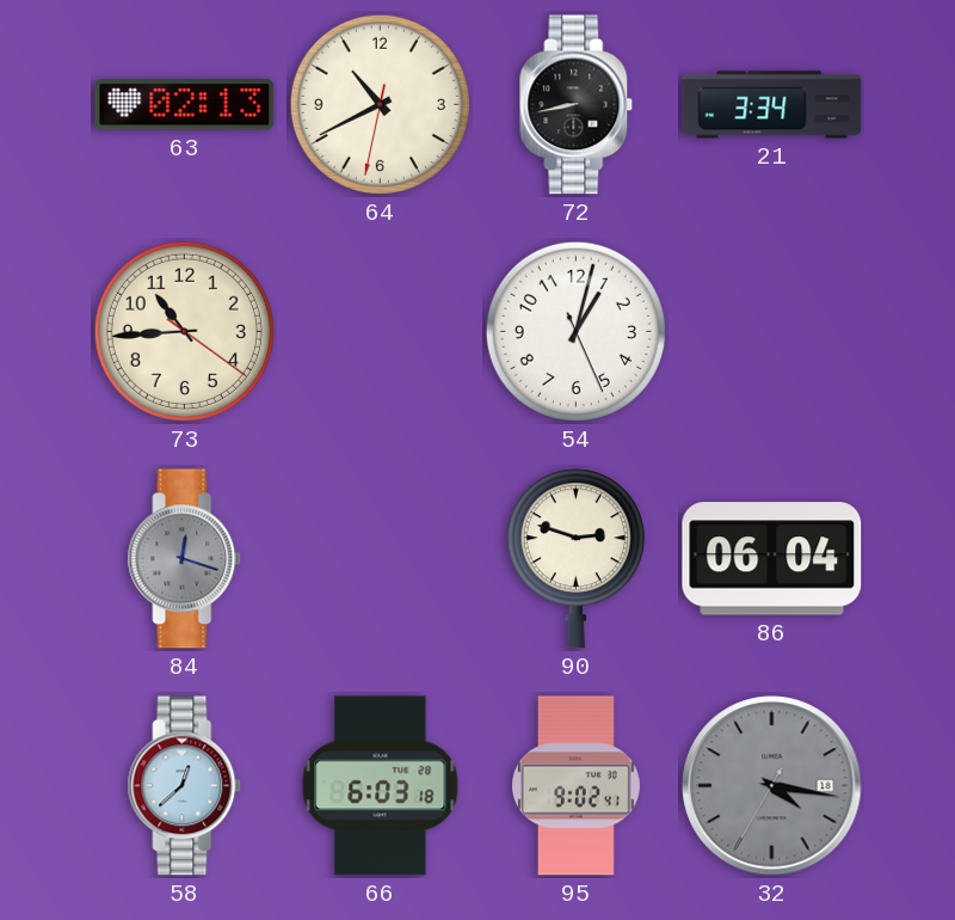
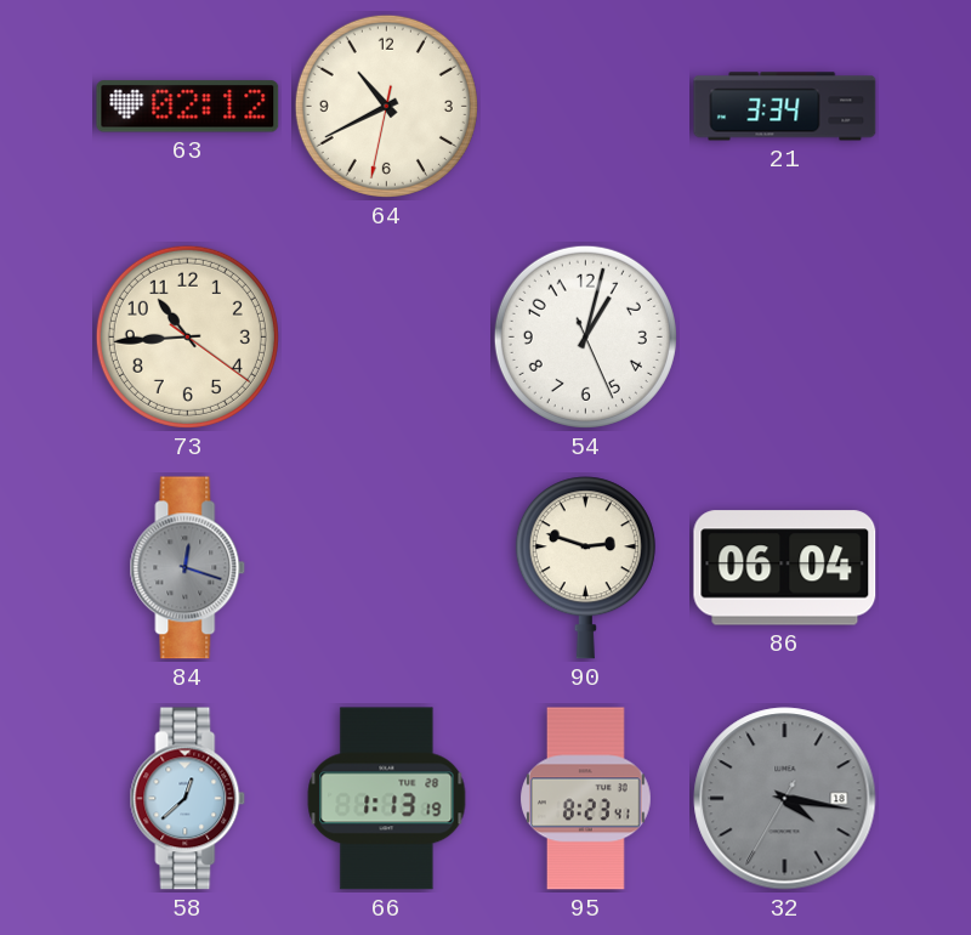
63: 02:13 -> 02:12
72: 8:43 -> none
66: 6:03 -> 1:13
95: 9:02 -> 8:23
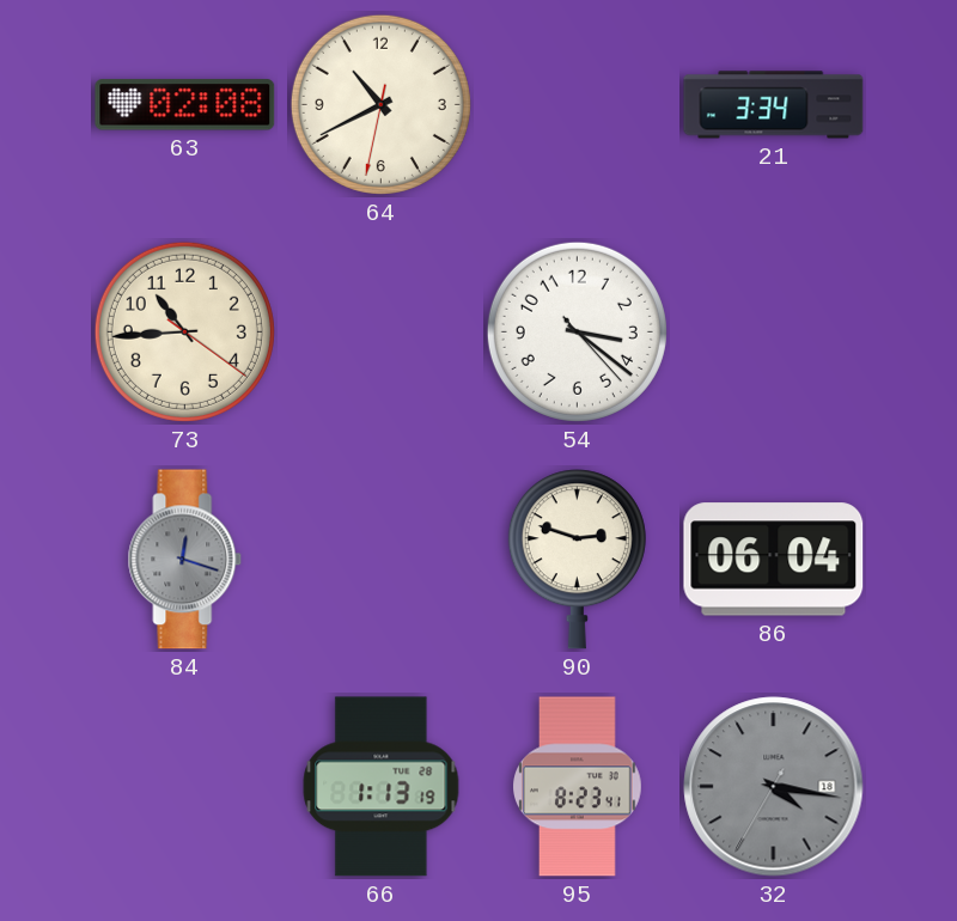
63: 02:12 -> 02:08
54: 1:02 -> 3:21
58: 12:38 -> none
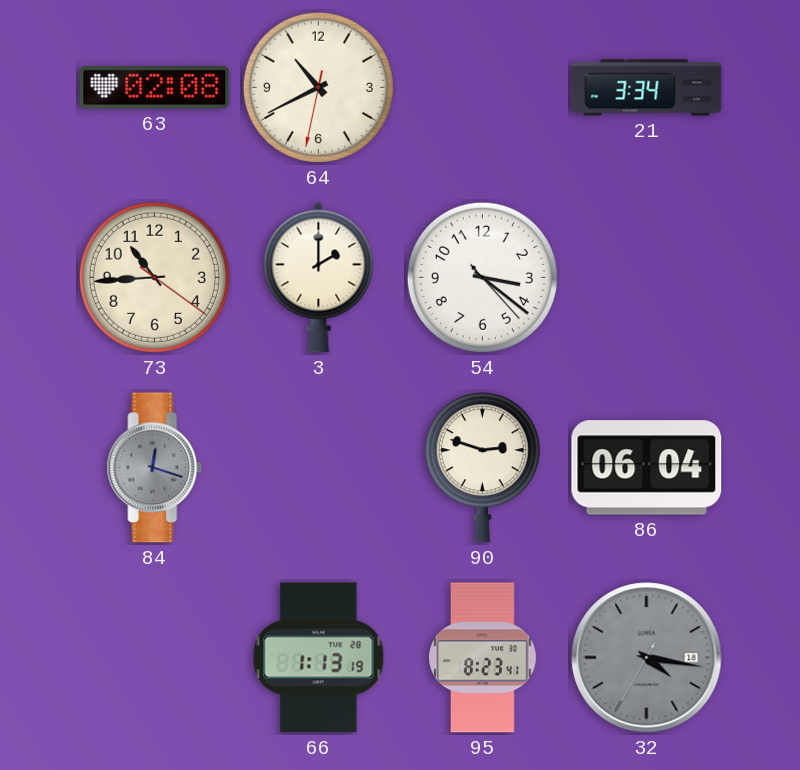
3: none -> 2:00
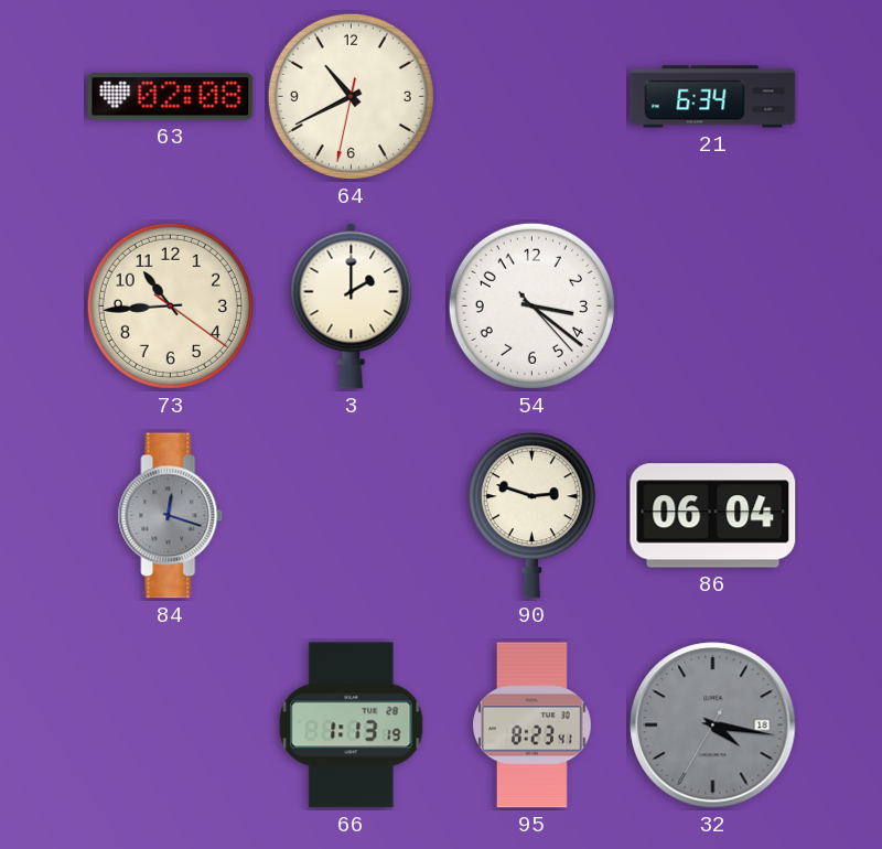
21: 3:34 -> 6:34
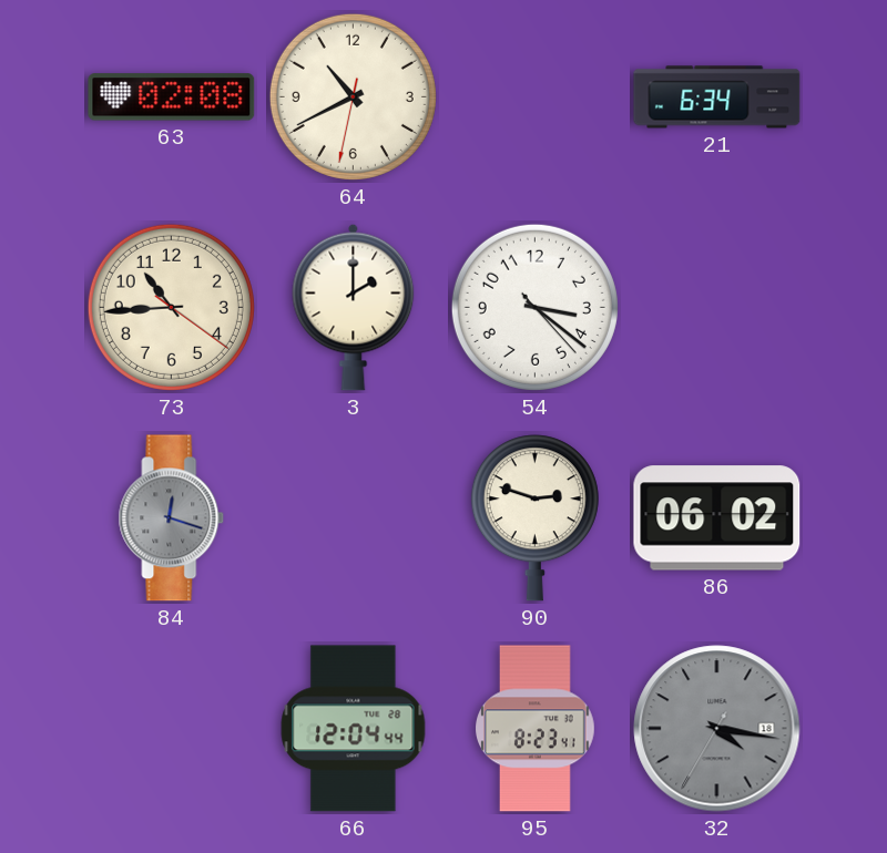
86: 06:04 -> 06:02
66: 1:13 -> 12:04
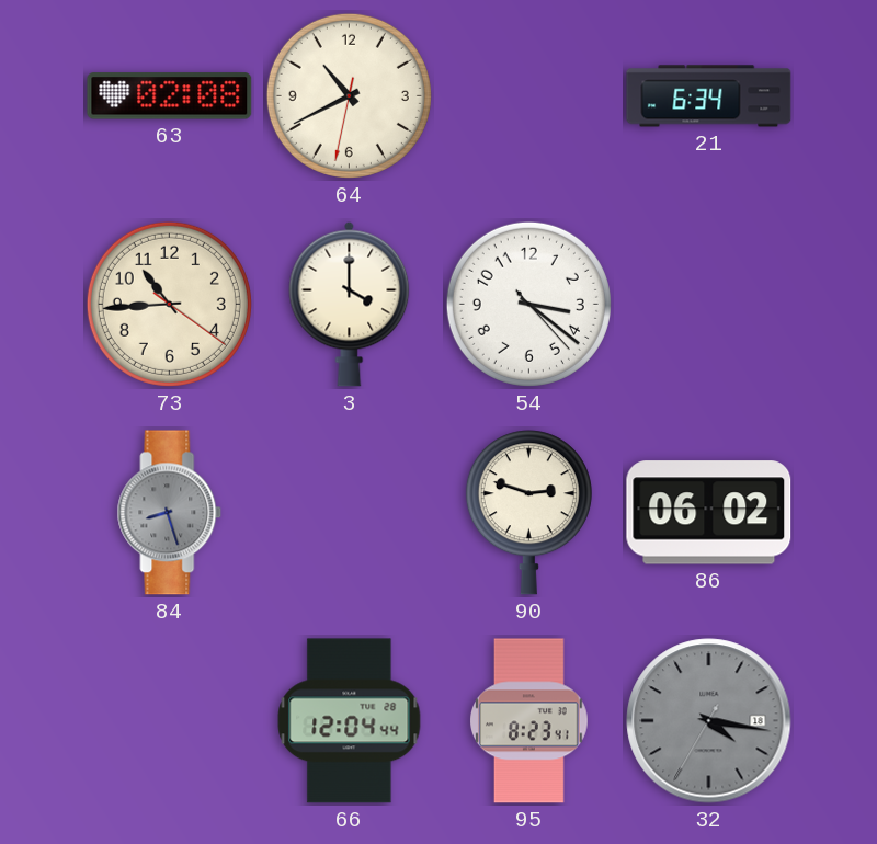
3: 2:00 -> 4:00
84: 12:18 -> 8:27
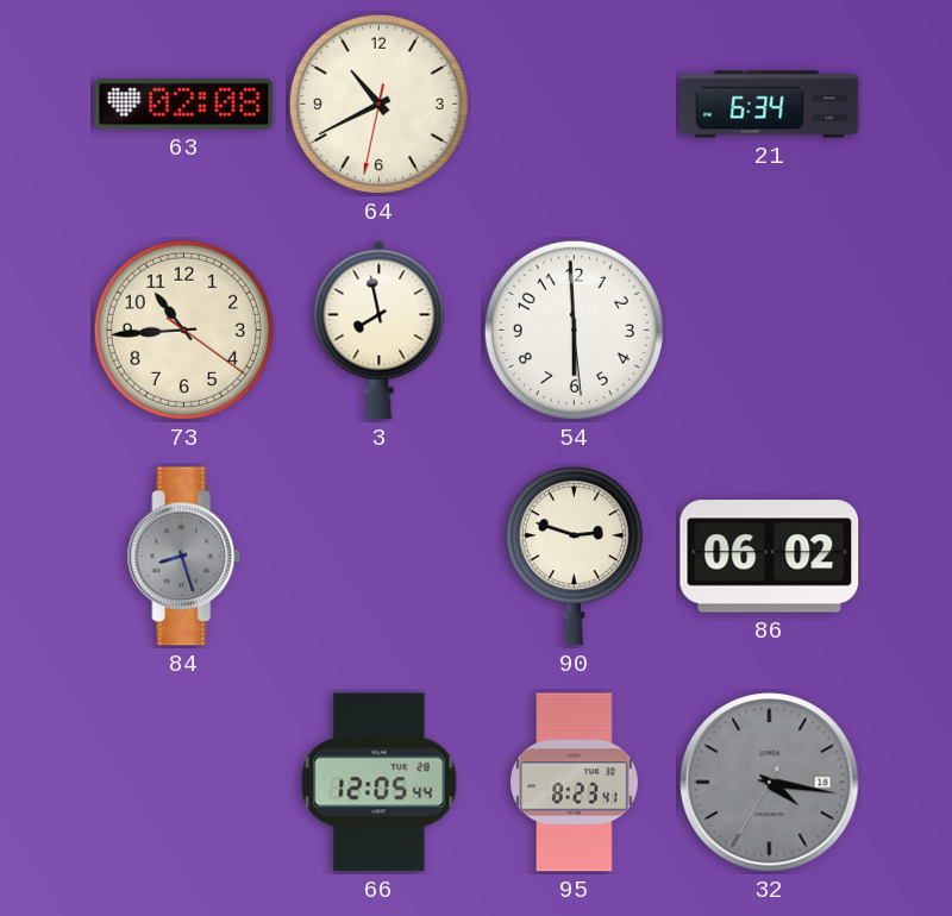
3: 4:00 -> 7:58
54: 3:21 -> 5:59
66: 12:04 -> 12:05
